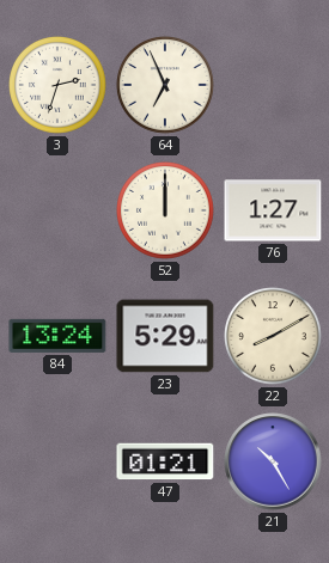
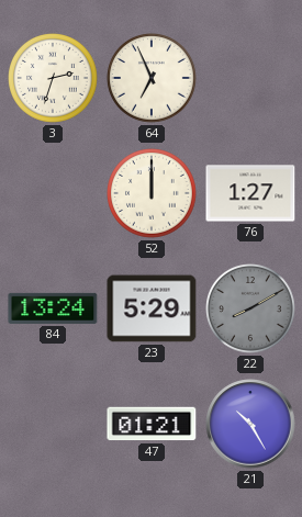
22 dial: cream -> grey
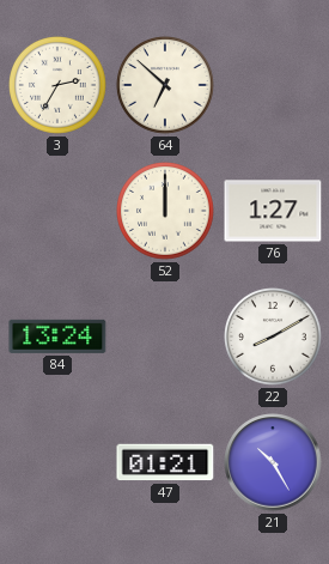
3: 2:33 -> 2:35
64: 6:56 -> 6:52
23: 5:29 -> none
22 dial: grey -> white
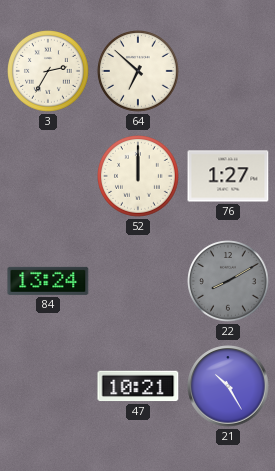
22 dial: white -> grey
47: 01:21 -> 10:21
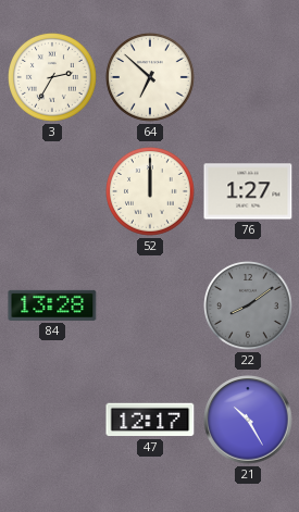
84: 13:24 -> 13:28
22: 8:10 -> 8:09
47: 10:21 -> 12:17
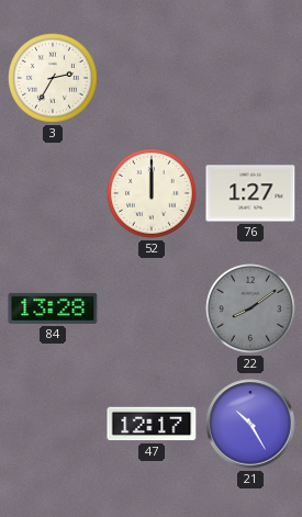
64: 6:52 -> none
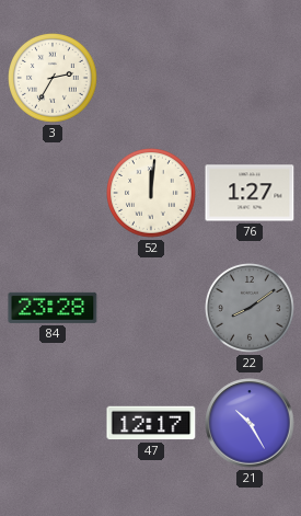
52: 12:00 -> 12:01
84: 13:28 -> 23:28
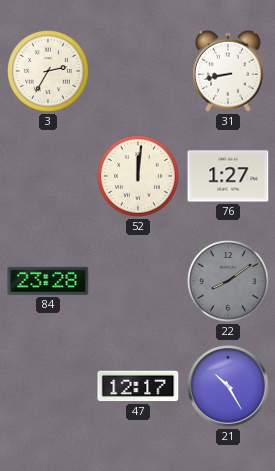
31: none -> 8:43
